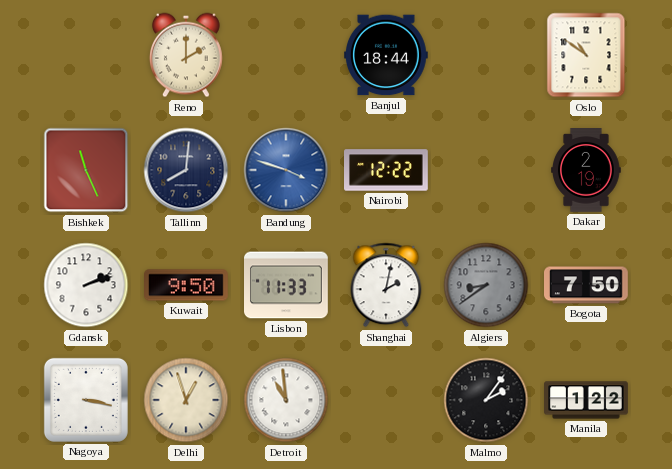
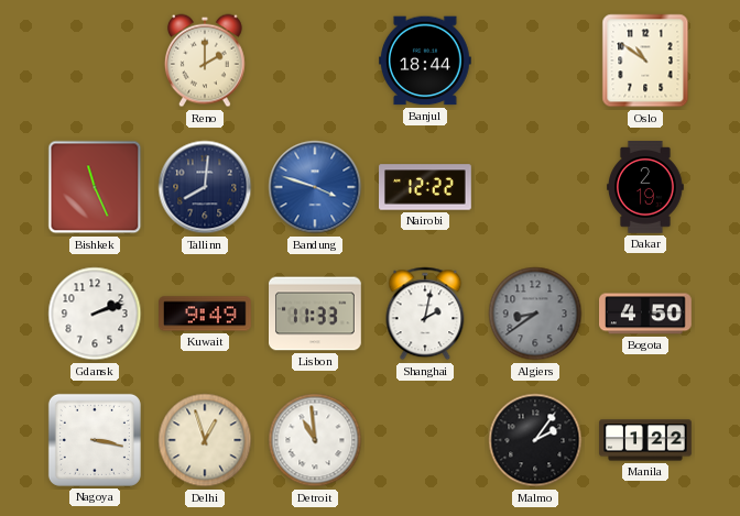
Kuwait: 9:50 -> 9:49
Bogota: 7:50 -> 4:50
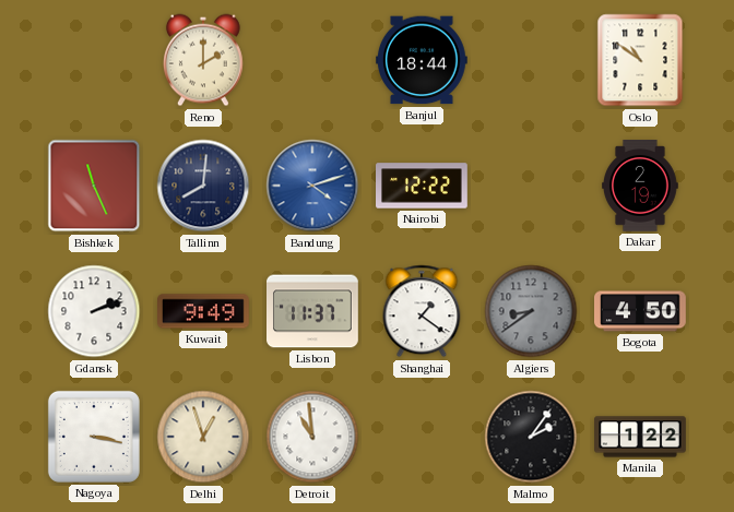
Bandung: 3:48 -> 4:12
Lisbon: 11:33 -> 11:37
Shanghai: 2:02 -> 1:21
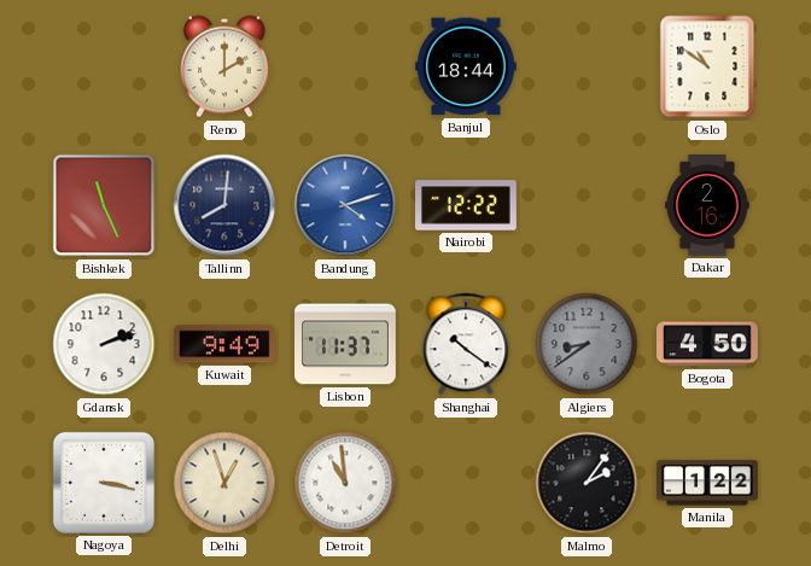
Dakar: 2:19 -> 2:16
Shanghai: 1:21 -> 10:21
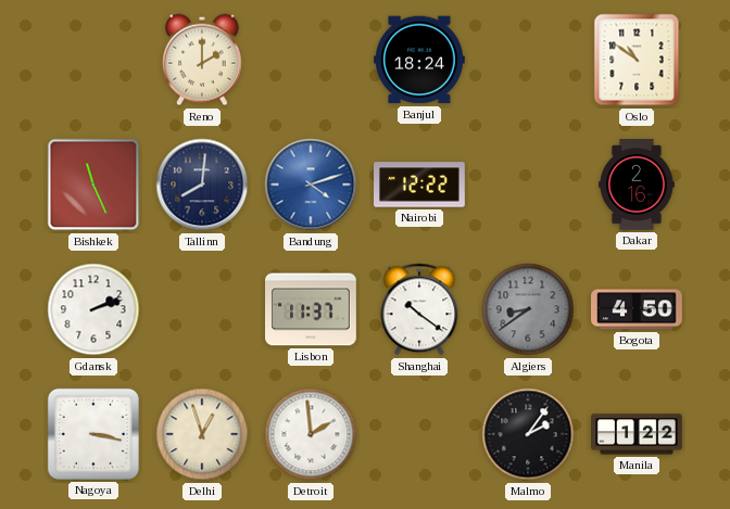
Banjul: 18:44 -> 18:24
Kuwait: 9:49 -> none
Detroit: 10:59 -> 1:59
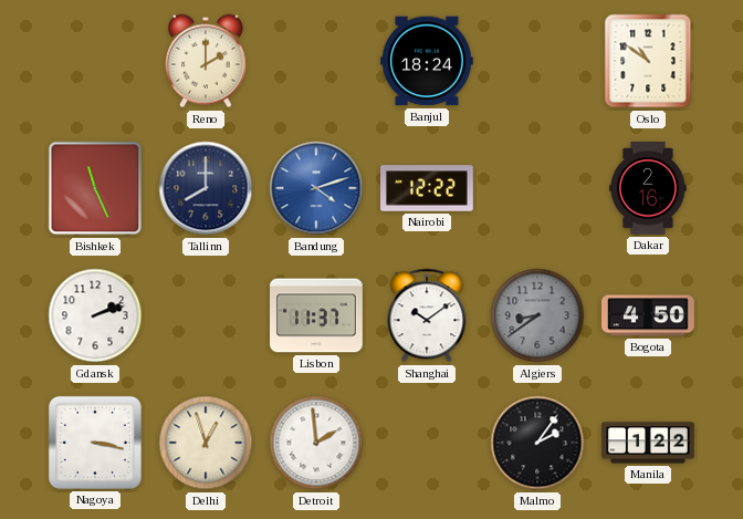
Tallinn: 8:01 -> 8:00
Shanghai: 10:21 -> 10:09
